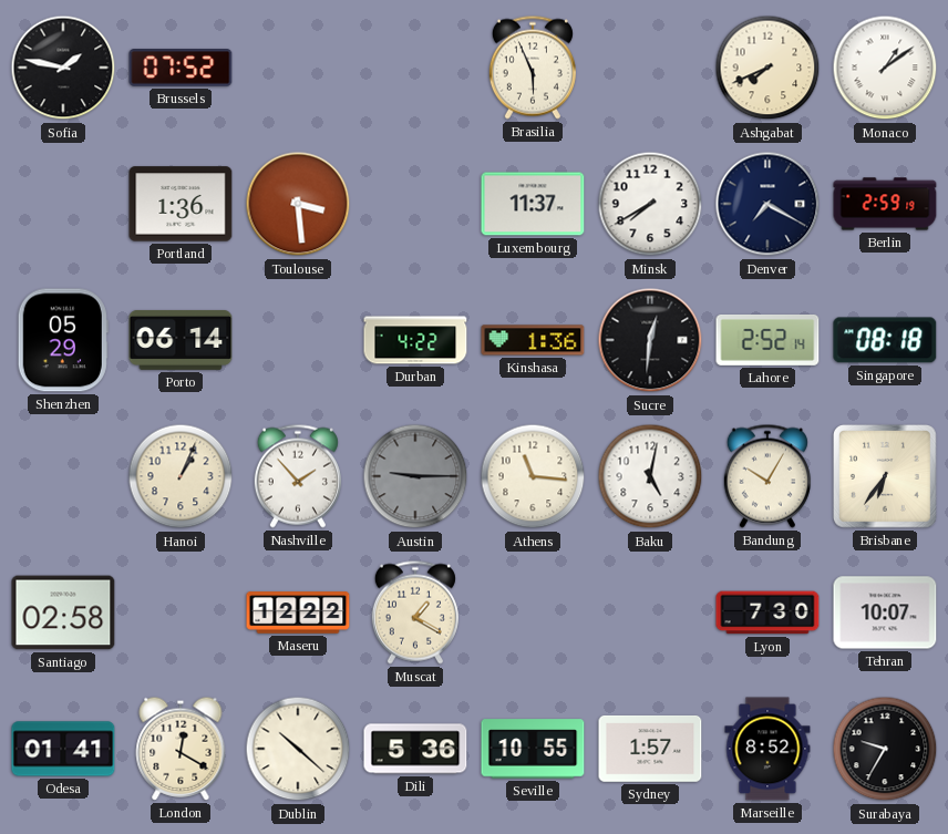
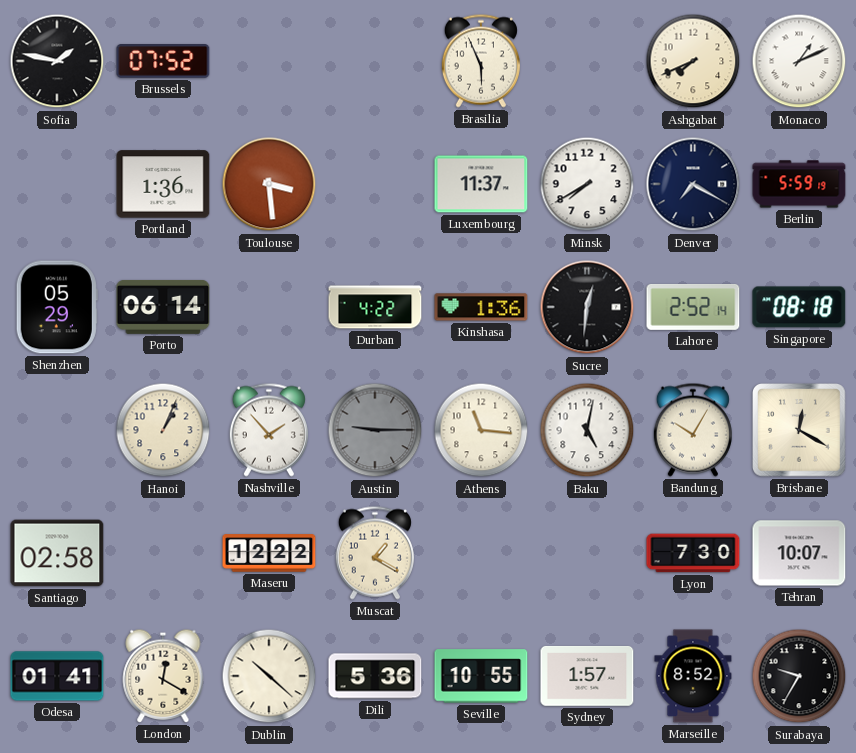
Monaco: 1:09 -> 1:11
Berlin: 2:59 -> 5:59
Brisbane: 6:36 -> 12:20
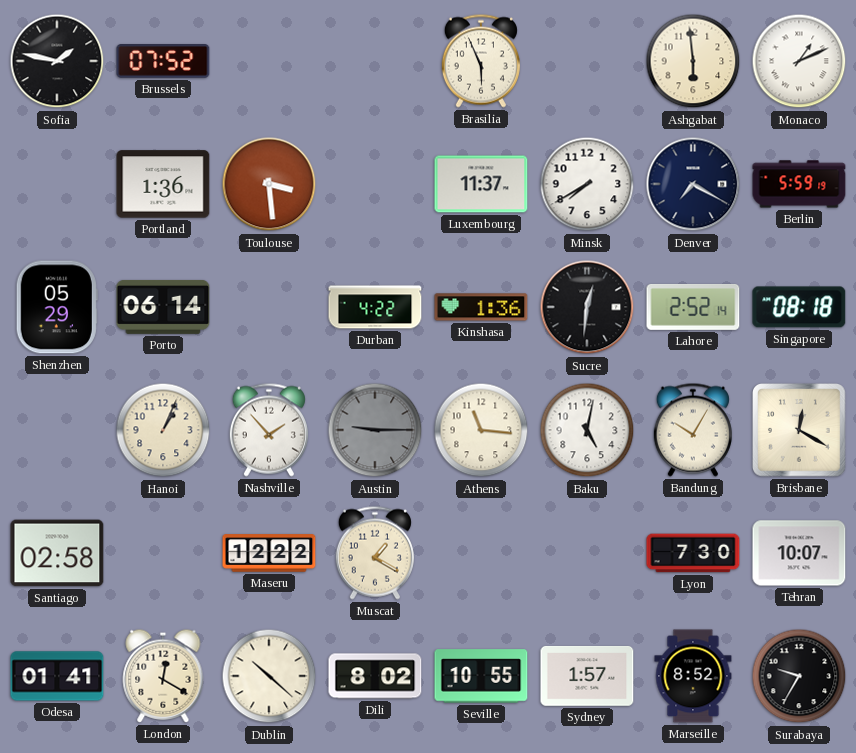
Ashgabat: 7:41 -> 5:59
Dili: 5:36 -> 8:02
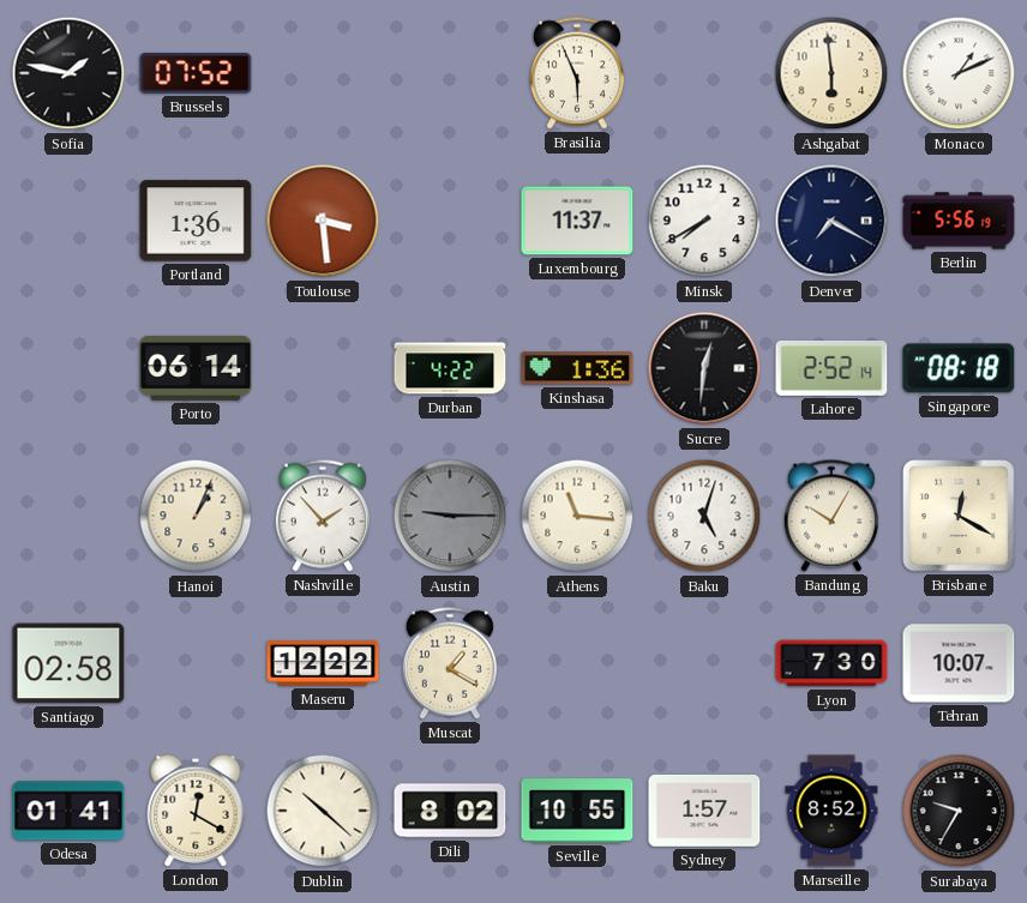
Berlin: 5:59 -> 5:56
Shenzhen: 05:29 -> none
Baku: 5:02 -> 5:03
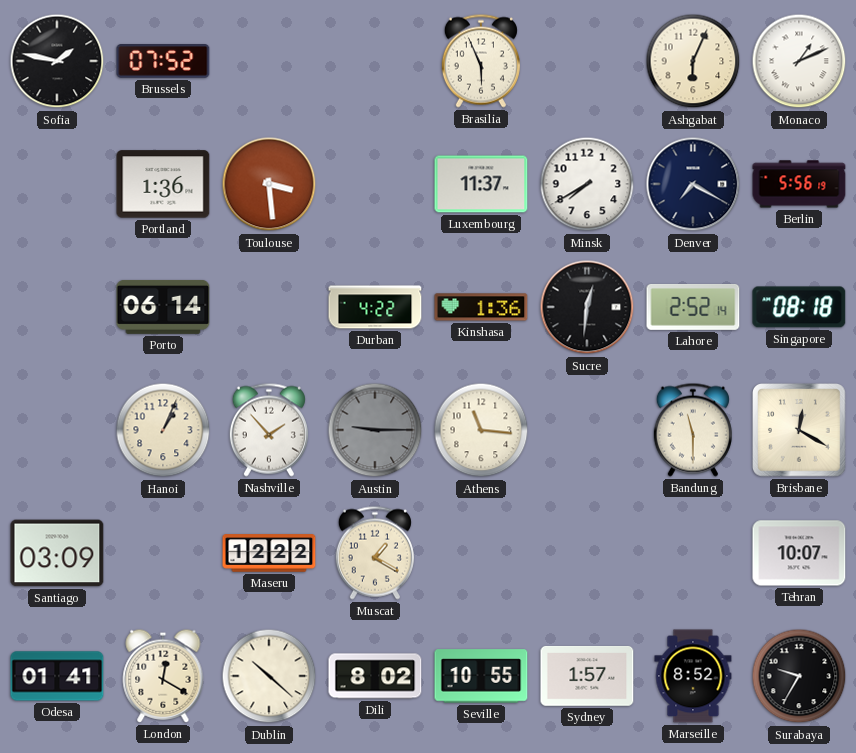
Ashgabat: 5:59 -> 6:04
Baku: 5:03 -> none
Bandung: 10:05 -> 11:30
Santiago: 02:58 -> 03:09
Lyon: 7:30 -> none
